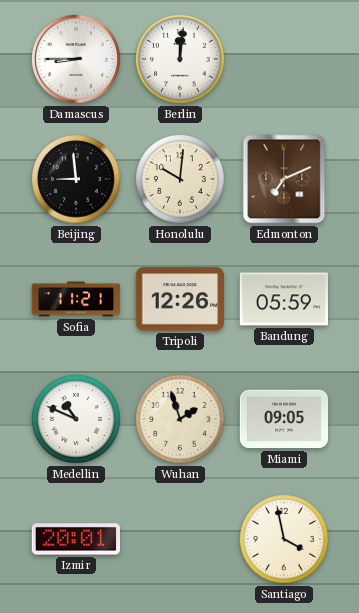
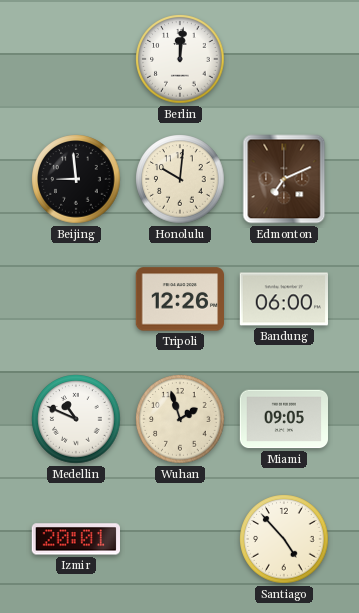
Damascus: 8:45 -> none
Sofia: 11:21 -> none
Bandung: 05:59 -> 06:00
Santiago: 3:58 -> 4:53
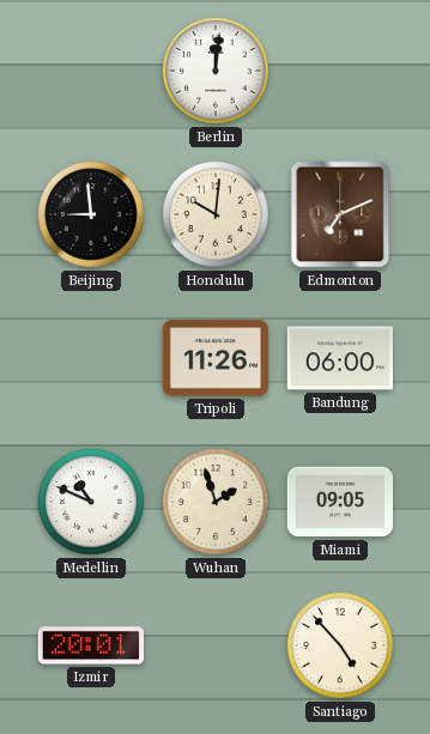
Tripoli: 12:26 -> 11:26
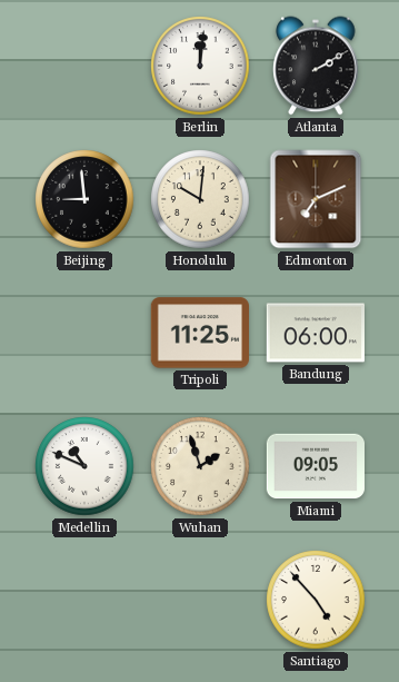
Atlanta: none -> 2:10
Tripoli: 11:26 -> 11:25
Izmir: 20:01 -> none
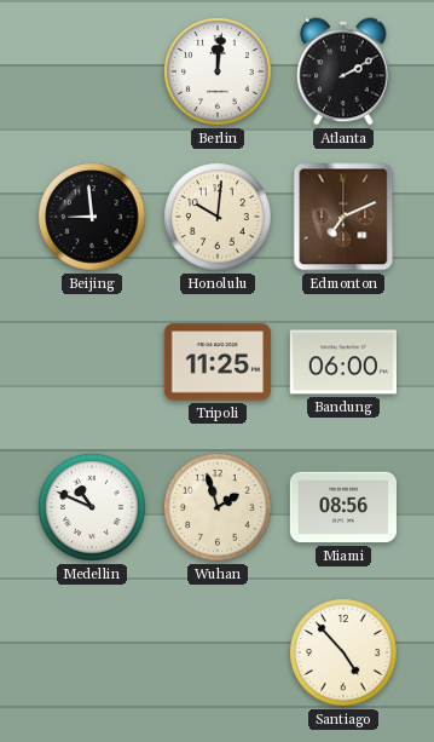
Miami: 09:05 -> 08:56
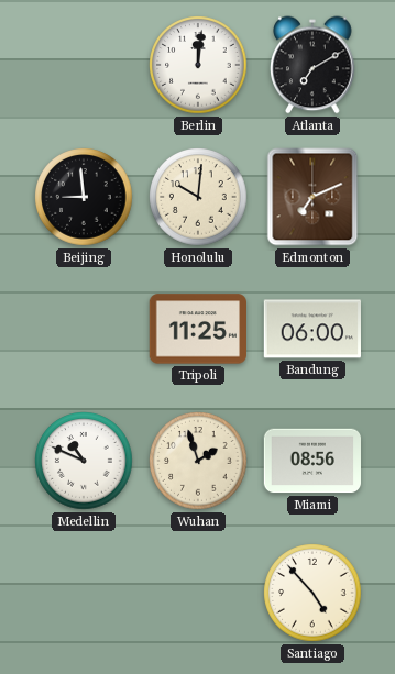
Atlanta: 2:10 -> 7:10
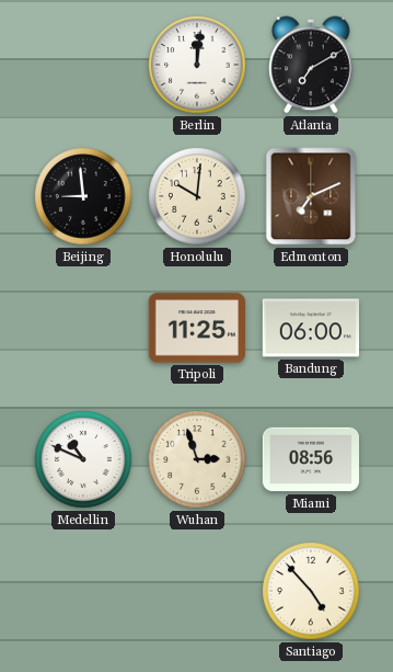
Wuhan: 1:57 -> 2:57
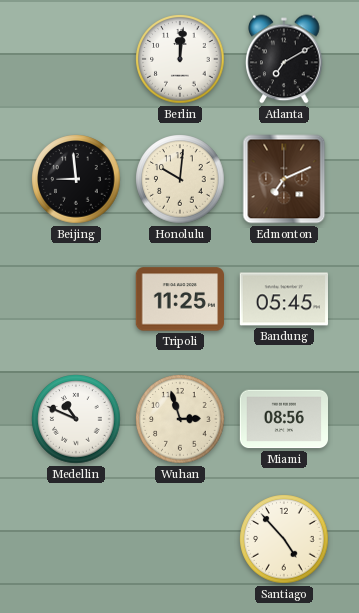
Bandung: 06:00 -> 05:45
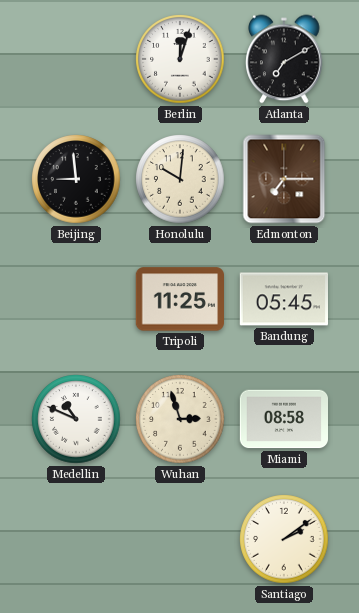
Berlin: 12:01 -> 12:03
Edmonton: 7:11 -> 7:15
Miami: 08:56 -> 08:58
Santiago: 4:53 -> 2:09
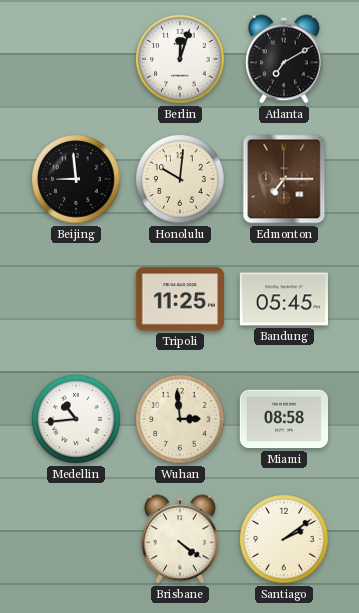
Medellin: 10:49 -> 10:44
Wuhan: 2:57 -> 2:59
Brisbane: none -> 4:21
